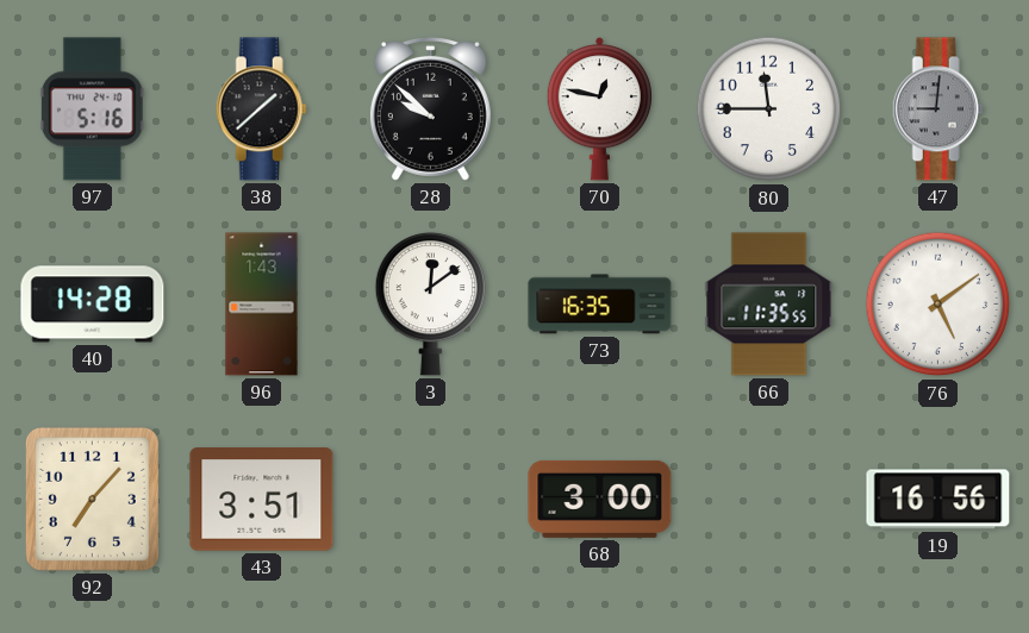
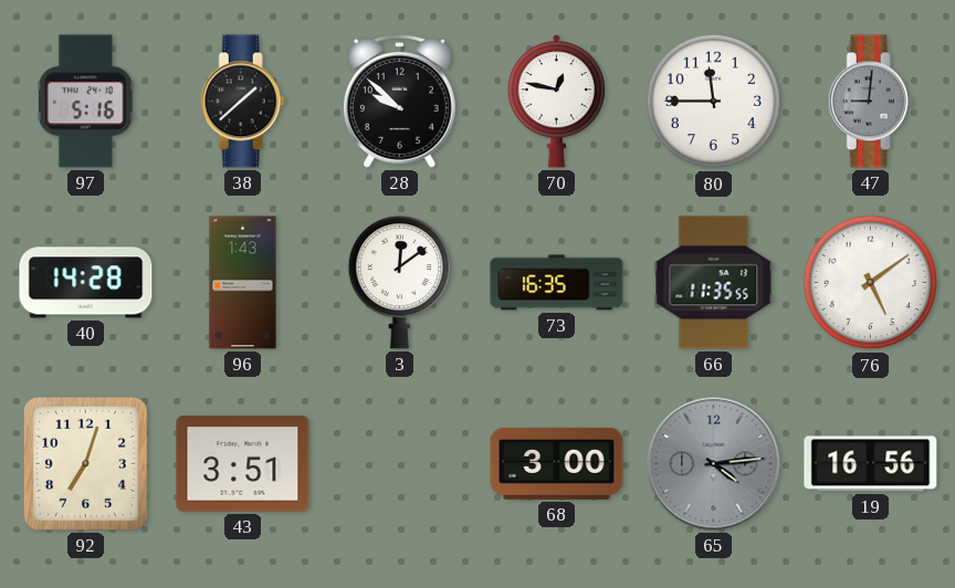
92: 7:07 -> 7:03
65: none -> 4:14
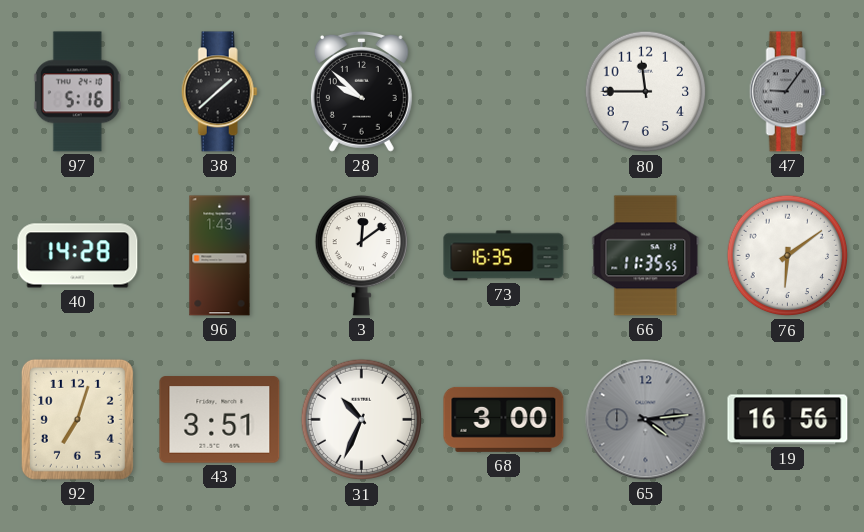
70: 12:47 -> none
47: 9:01 -> 9:06
76: 5:09 -> 6:09
31: none -> 10:34
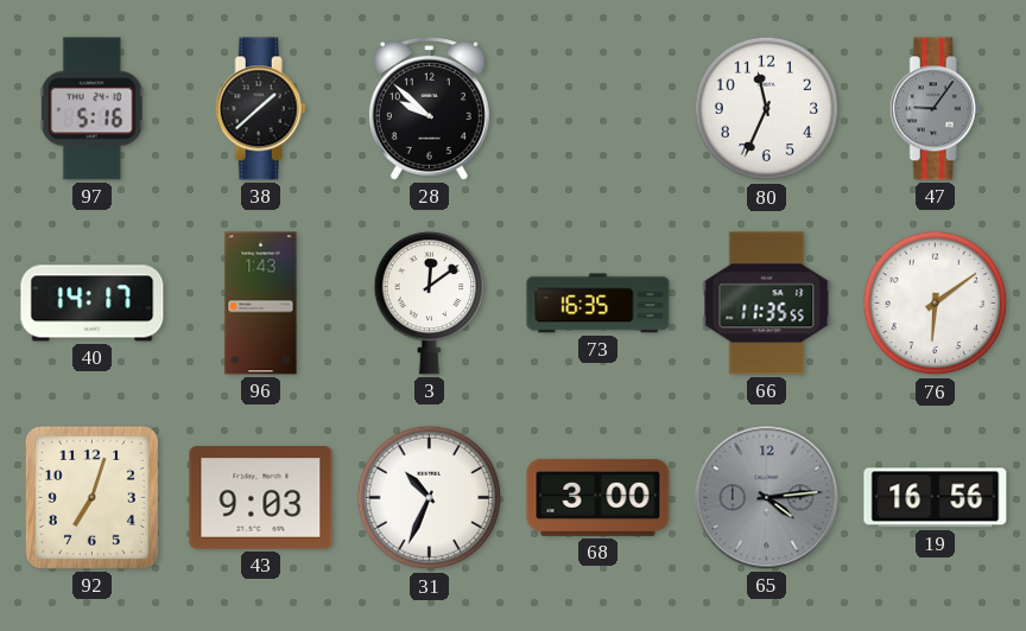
80: 11:45 -> 11:34
40: 14:28 -> 14:17
43: 3:51 -> 9:03
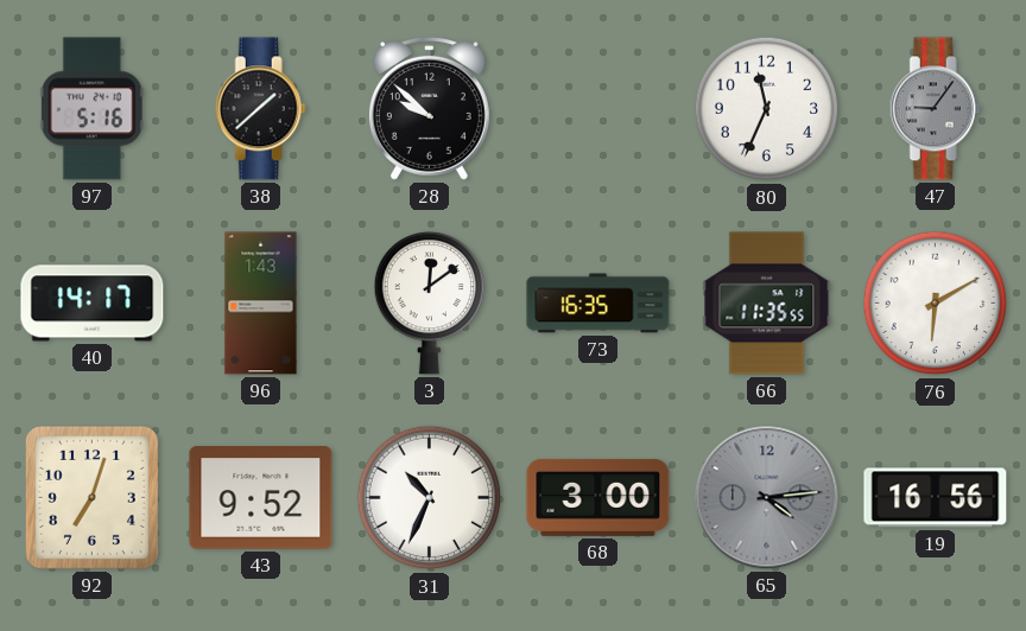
76: 6:09 -> 6:10
43: 9:03 -> 9:52
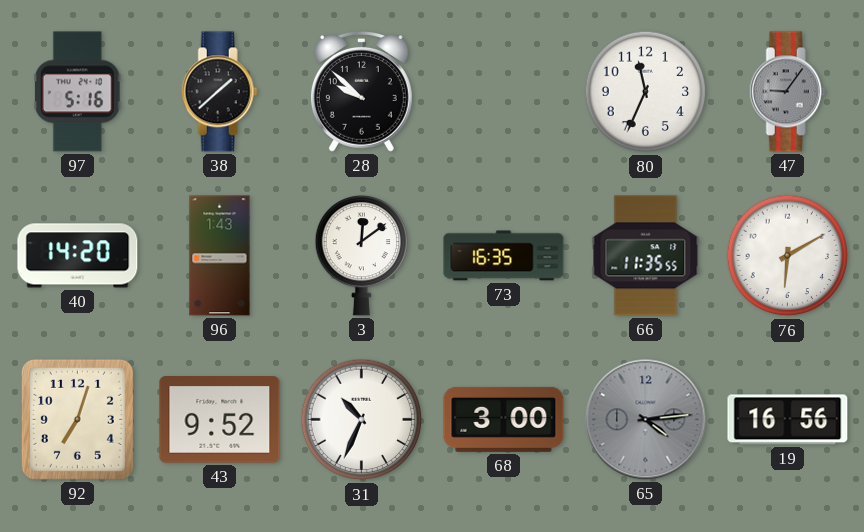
40: 14:17 -> 14:20
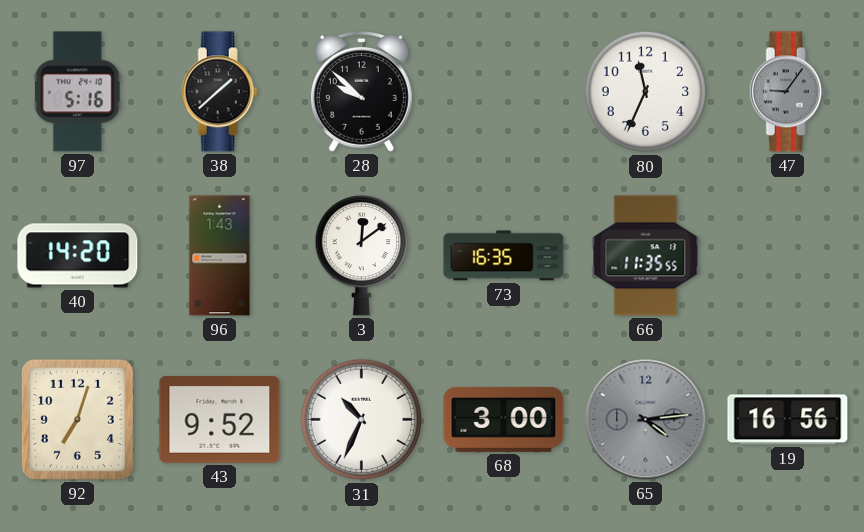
76: 6:10 -> none
